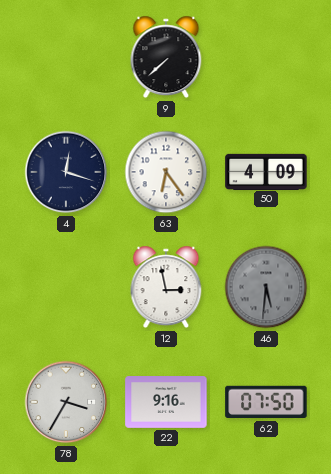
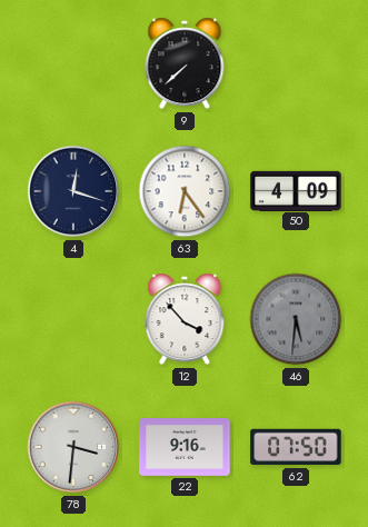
12: 2:58 -> 3:53
78: 3:35 -> 3:31
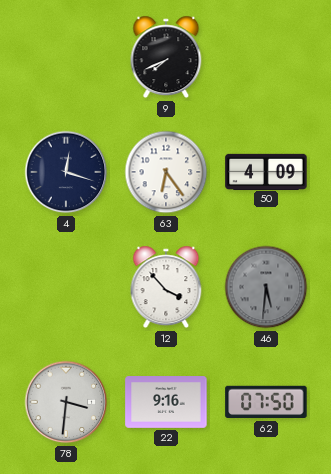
9: 7:38 -> 7:41
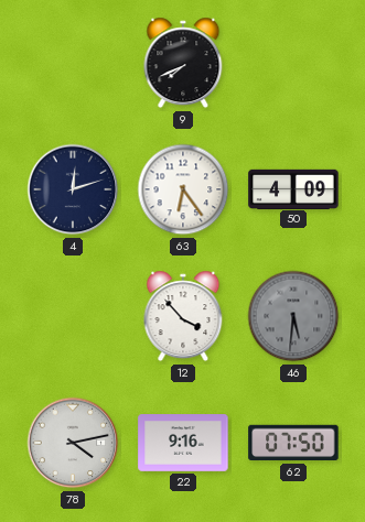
4: 12:18 -> 12:12
78: 3:31 -> 4:13
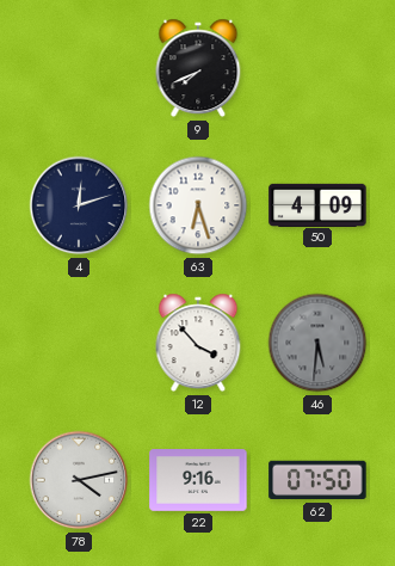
63: 6:24 -> 6:27
